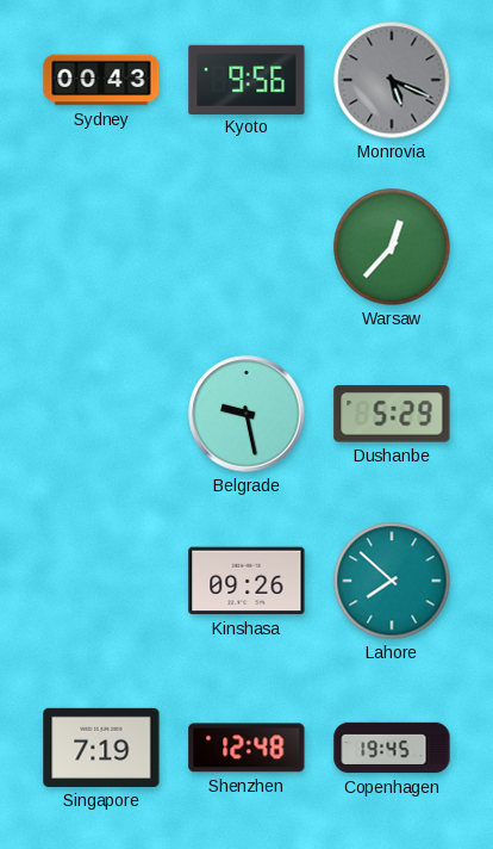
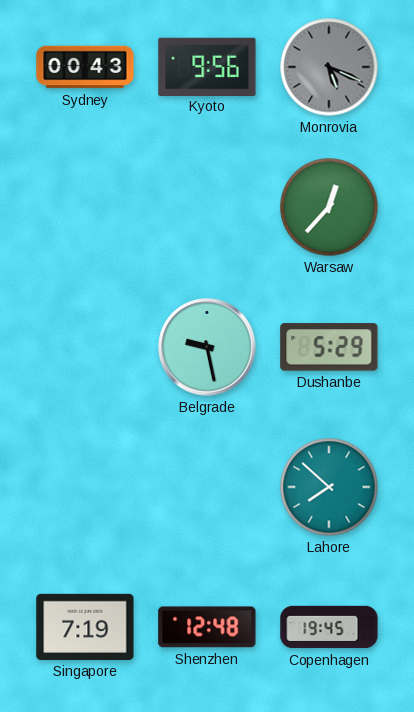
Kinshasa: 09:26 -> none
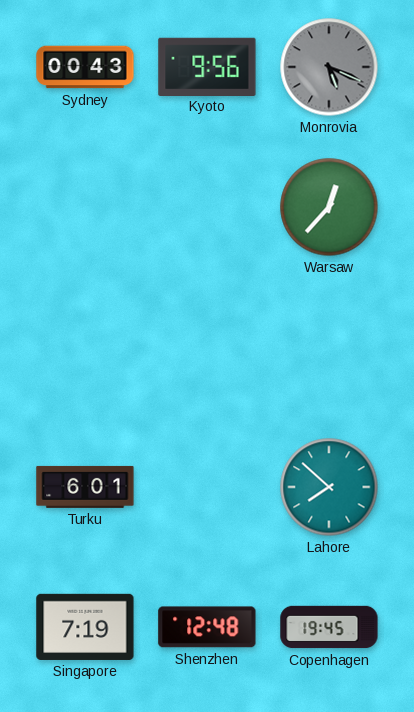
Belgrade: 9:28 -> none
Dushanbe: 5:29 -> none
Turku: none -> 6:01
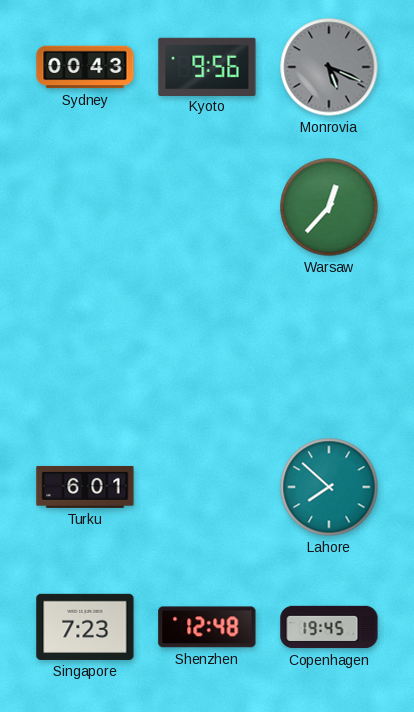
Singapore: 7:19 -> 7:23
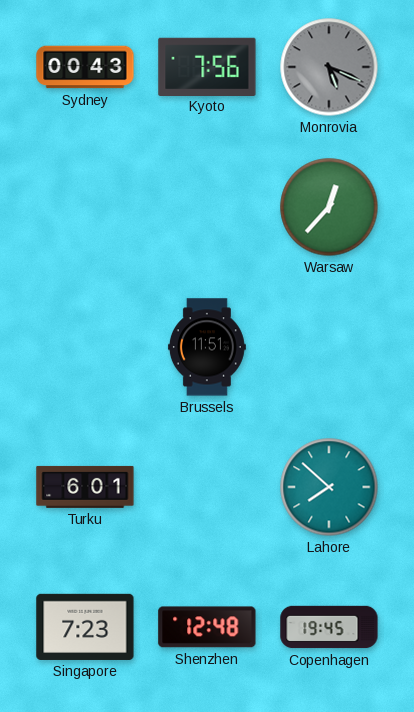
Kyoto: 9:56 -> 7:56
Brussels: none -> 11:51
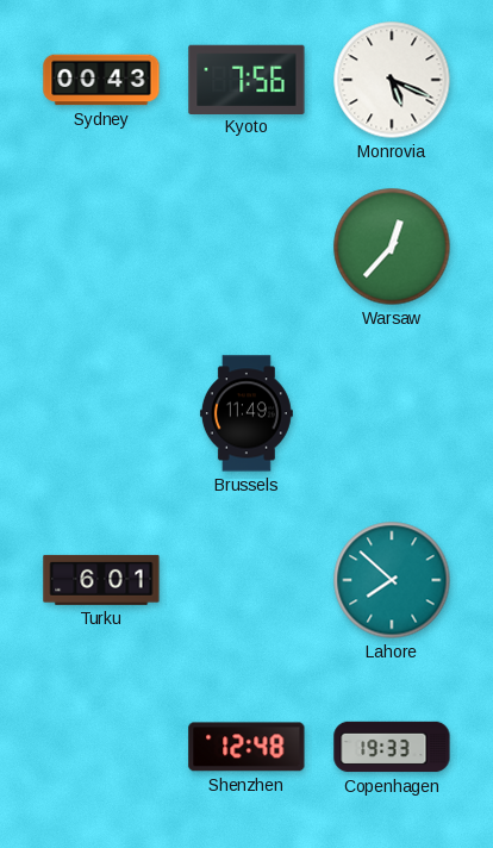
Monrovia dial: grey -> white
Brussels: 11:51 -> 11:49
Singapore: 7:23 -> none
Copenhagen: 19:45 -> 19:33
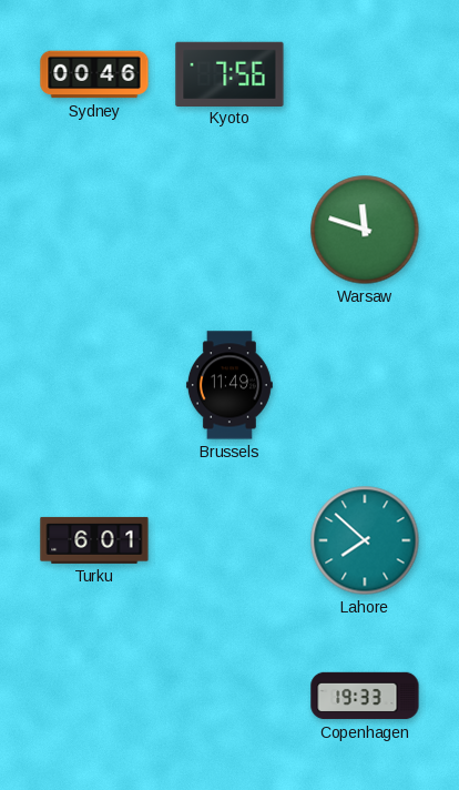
Sydney: 00:43 -> 00:46
Monrovia: 5:19 -> none
Warsaw: 12:37 -> 11:48
Shenzhen: 12:48 -> none
